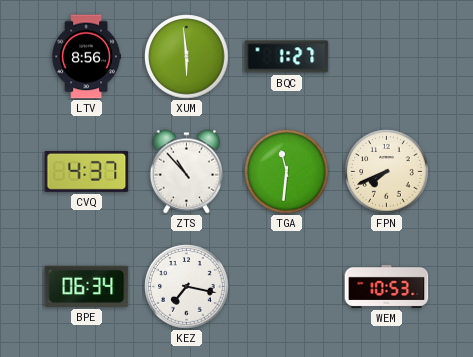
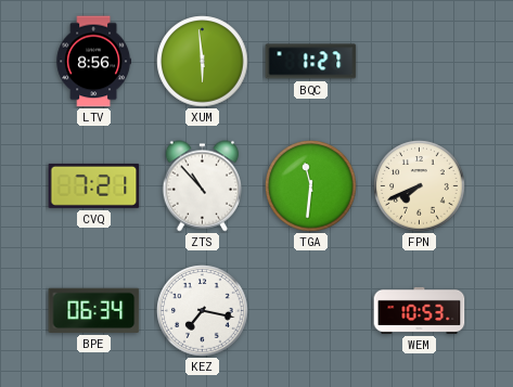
CVQ: 4:37 -> 7:21
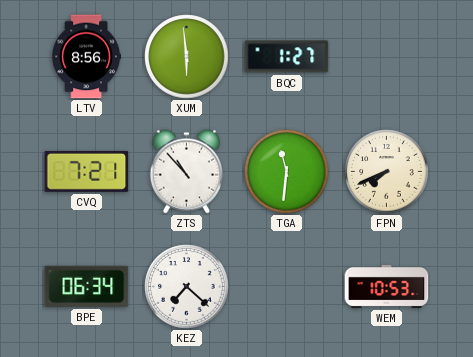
KEZ: 7:17 -> 7:22
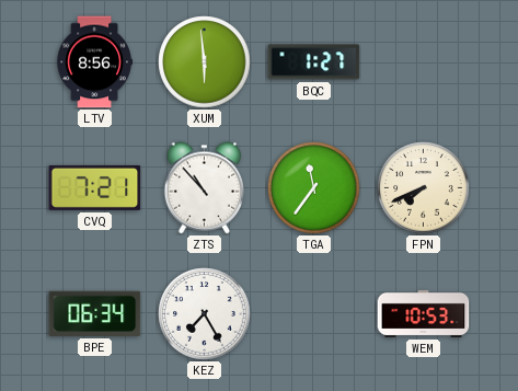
TGA: 11:31 -> 11:36
KEZ: 7:22 -> 7:25
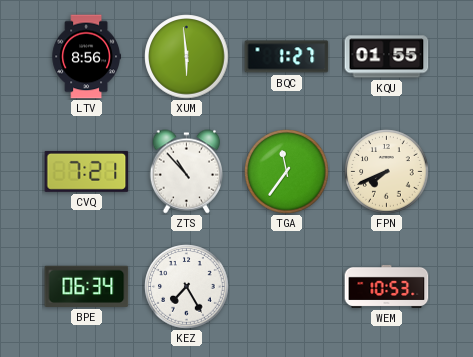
KQU: none -> 01:55
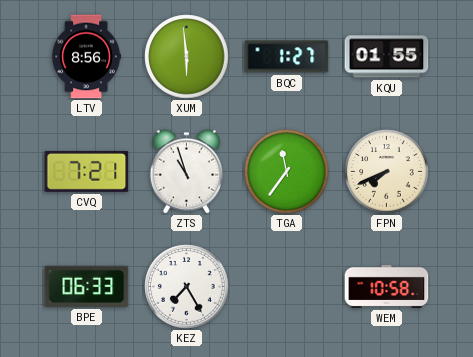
ZTS: 10:53 -> 10:57
BPE: 06:34 -> 06:33
WEM: 10:53 -> 10:58
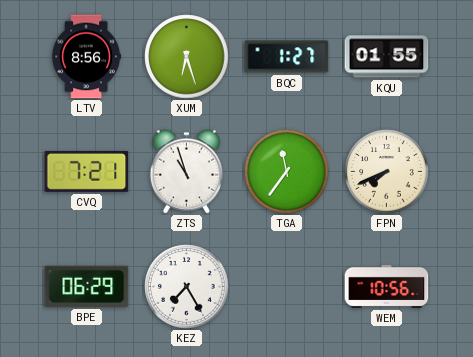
XUM: 5:59 -> 6:27
BPE: 06:33 -> 06:29
WEM: 10:58 -> 10:56
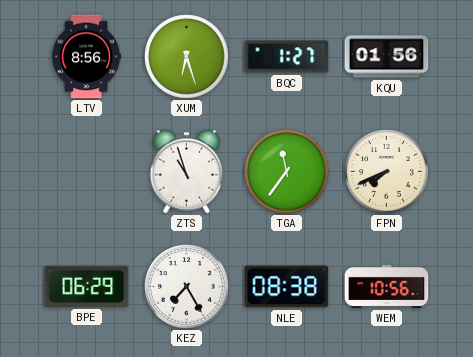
KQU: 01:55 -> 01:56
CVQ: 7:21 -> none
NLE: none -> 08:38
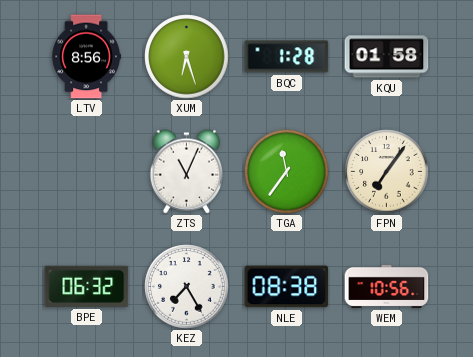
BQC: 1:27 -> 1:28
KQU: 01:56 -> 01:58
ZTS: 10:57 -> 11:04
FPN: 7:41 -> 7:06
BPE: 06:29 -> 06:32
